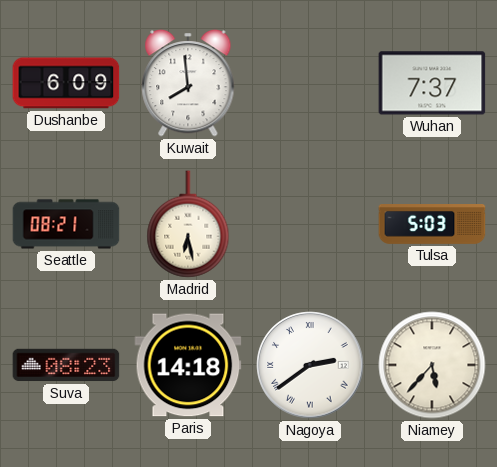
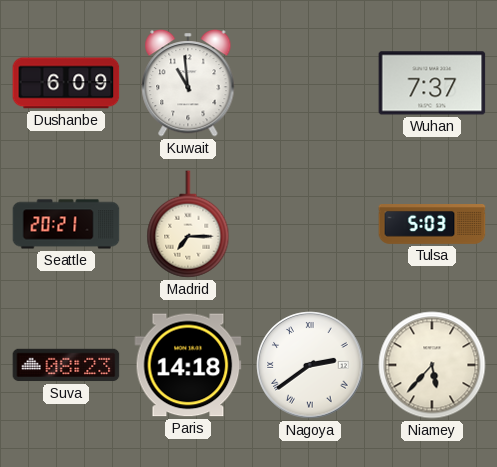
Kuwait: 7:59 -> 10:59
Seattle: 08:21 -> 20:21
Madrid: 6:28 -> 7:15
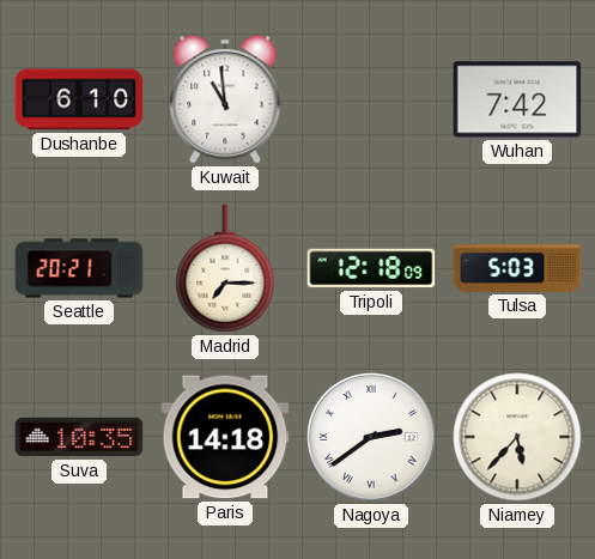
Dushanbe: 6:09 -> 6:10
Wuhan: 7:37 -> 7:42
Tripoli: none -> 12:18
Suva: 08:23 -> 10:35
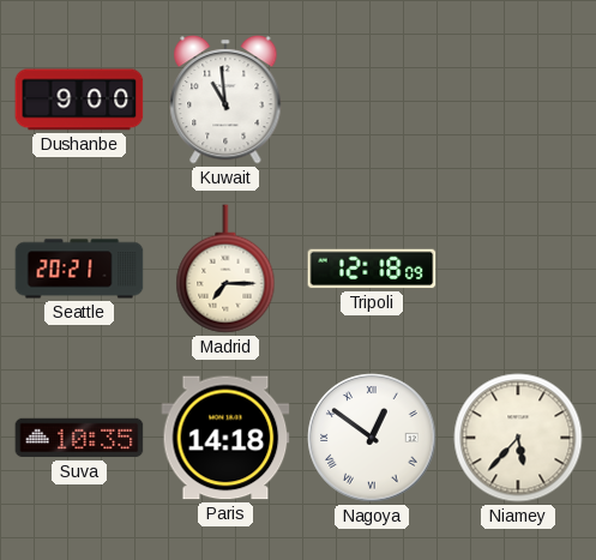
Dushanbe: 6:10 -> 9:00
Wuhan: 7:42 -> none
Tulsa: 5:03 -> none
Nagoya: 2:39 -> 12:51
